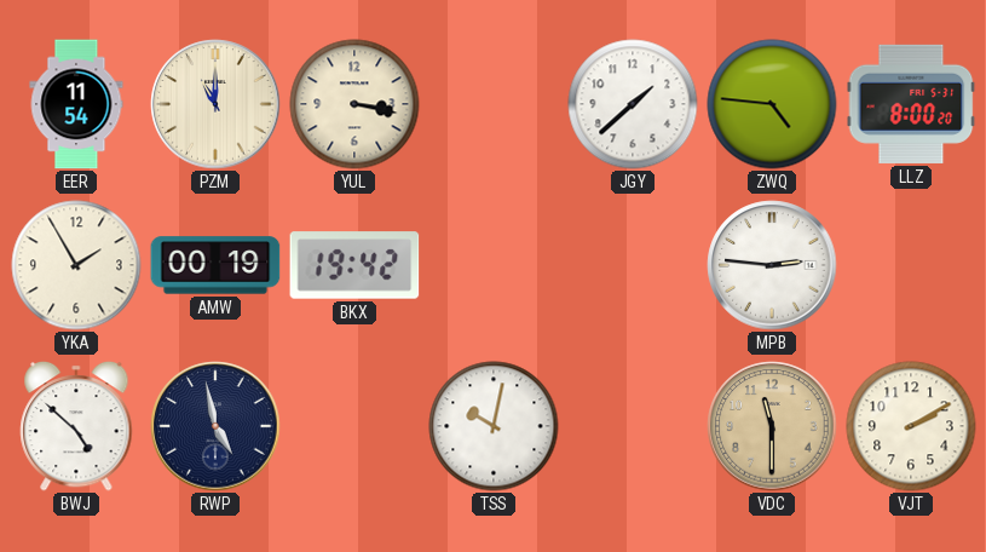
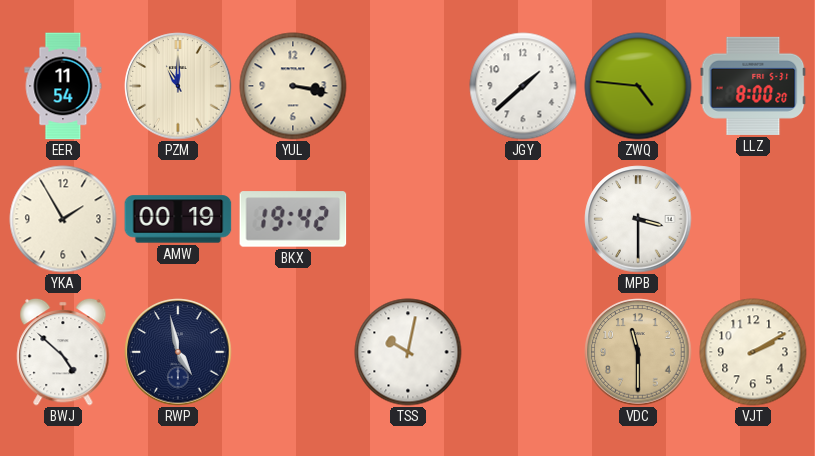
MPB: 2:46 -> 3:30
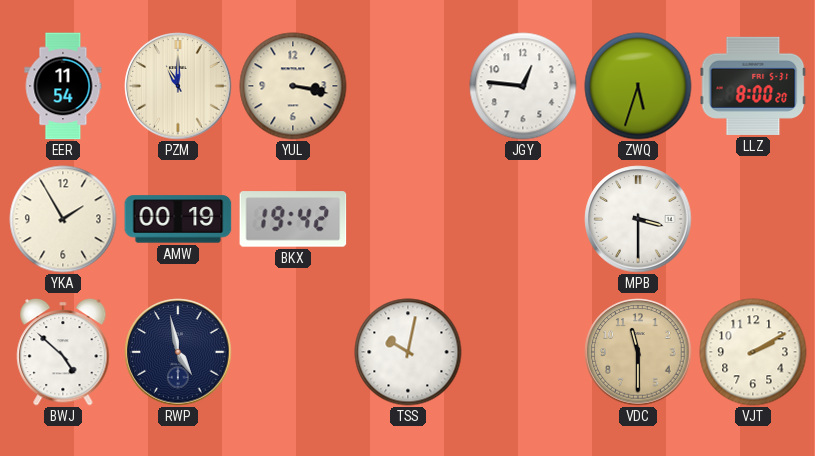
JGY: 1:38 -> 12:46
ZWQ: 4:46 -> 5:33
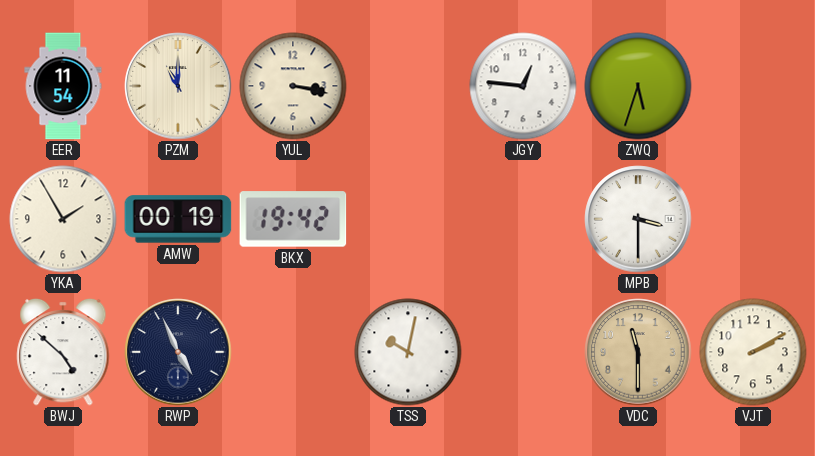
LLZ: 8:00 -> none
RWP: 4:58 -> 4:56
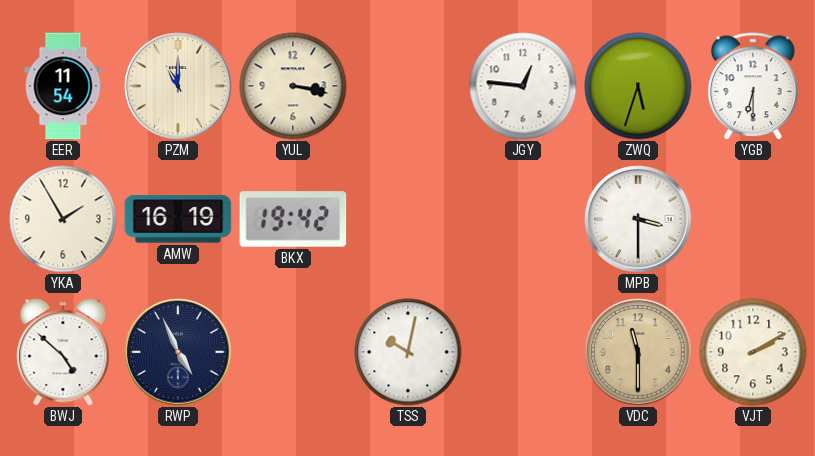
YGB: none -> 6:30
AMW: 00:19 -> 16:19
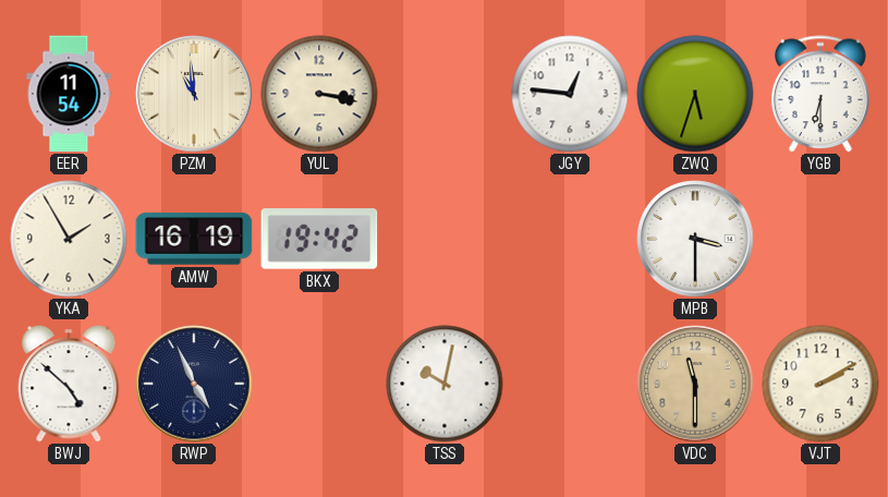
PZM: 11:00 -> 10:59
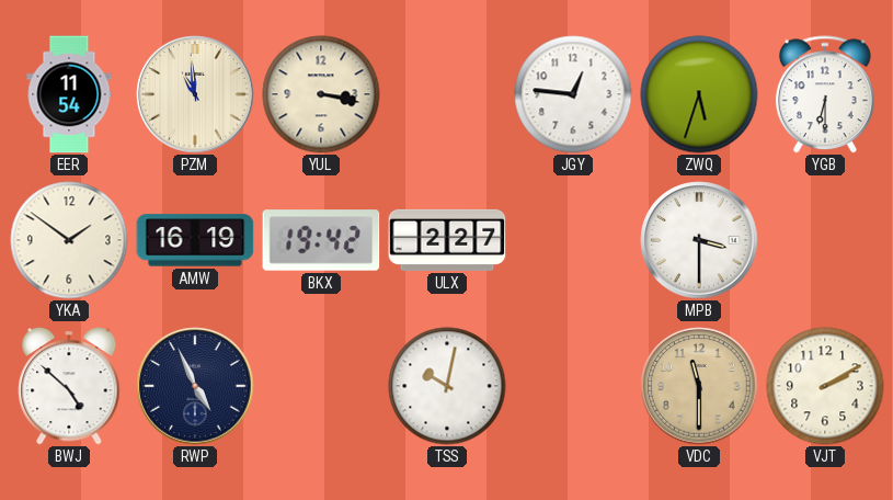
YKA: 1:55 -> 1:51
ULX: none -> 2:27
